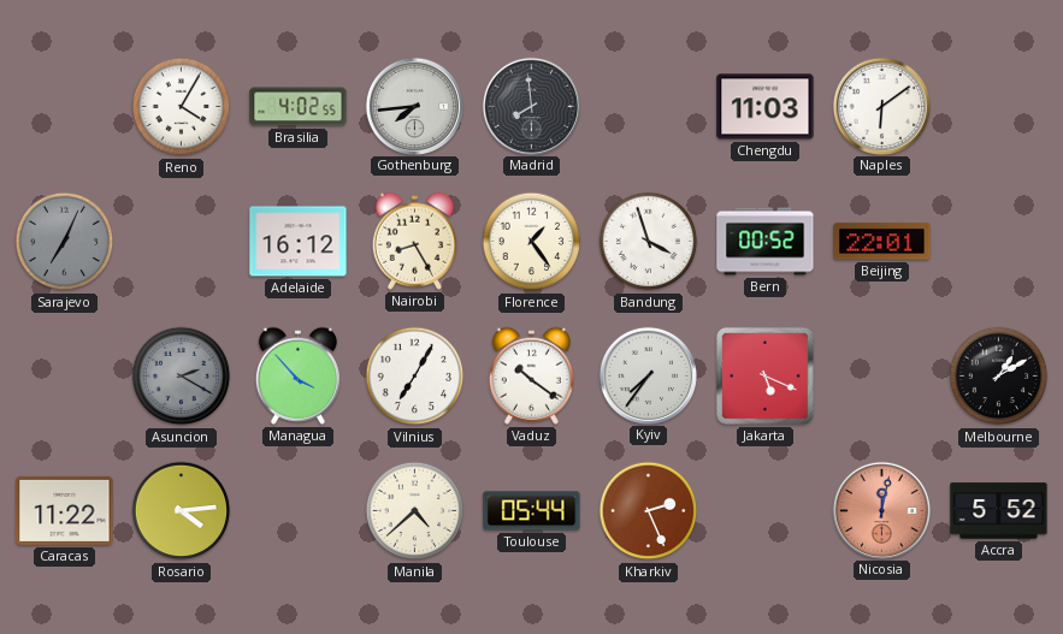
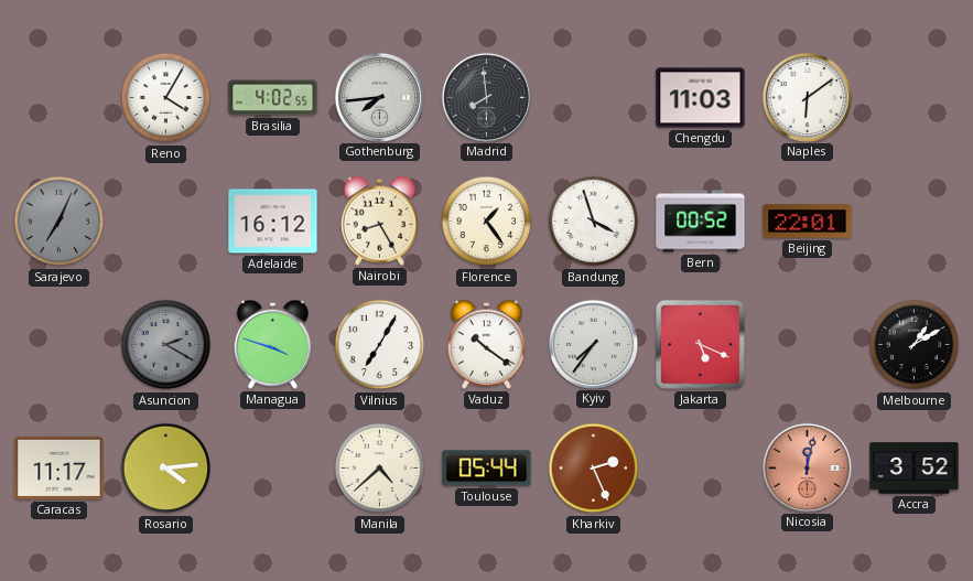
Managua: 3:53 -> 3:48
Caracas: 11:22 -> 11:17
Accra: 5:52 -> 3:52
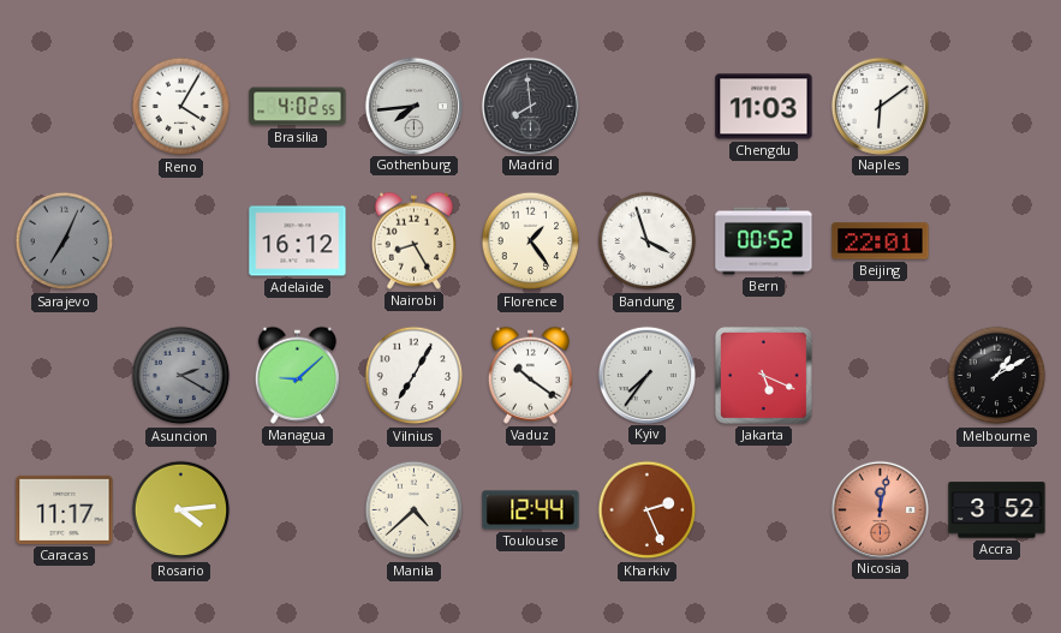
Managua: 3:48 -> 9:08
Toulouse: 05:44 -> 12:44
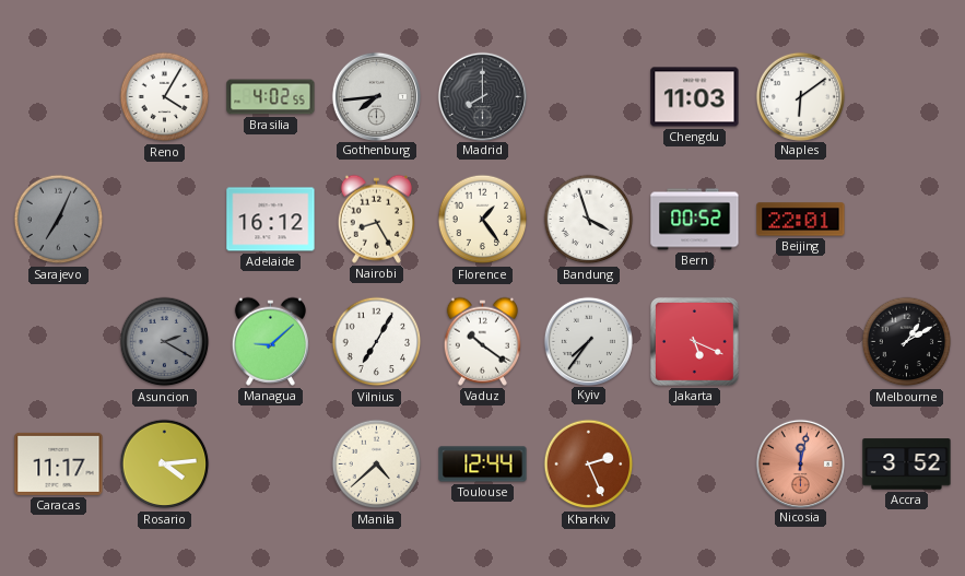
Madrid: 7:59 -> 8:00
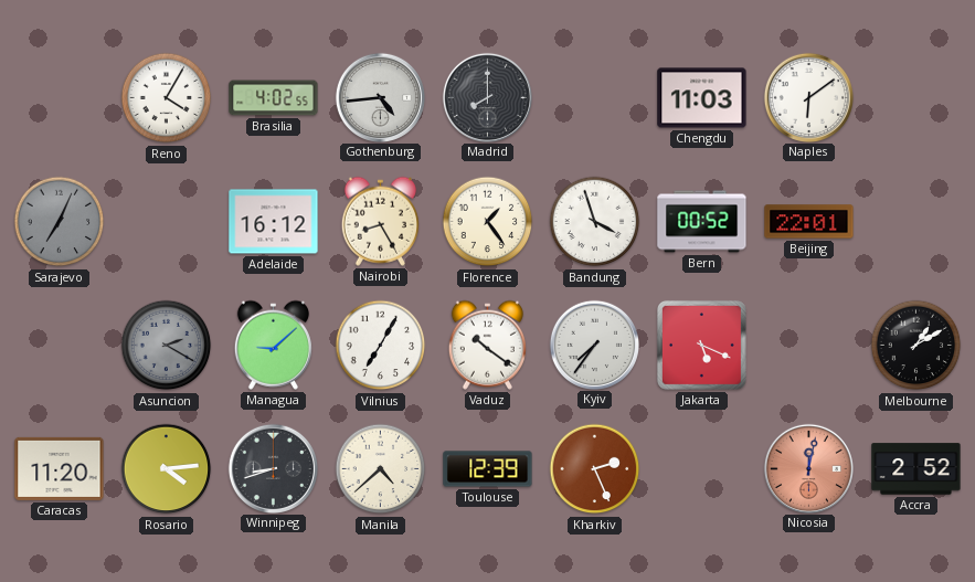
Gothenburg: 7:44 -> 4:44
Caracas: 11:17 -> 11:20
Winnipeg: none -> 8:42
Toulouse: 12:44 -> 12:39
Accra: 3:52 -> 2:52
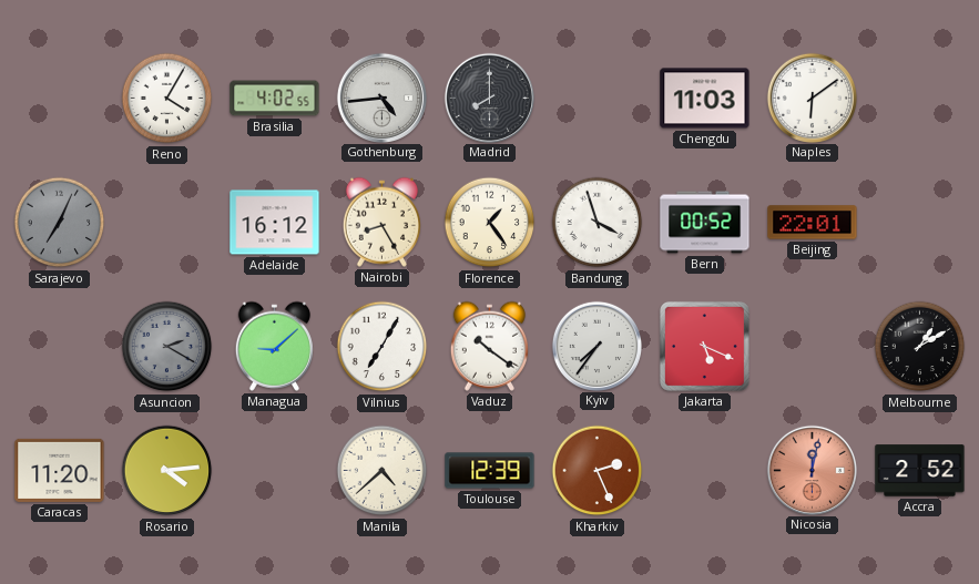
Winnipeg: 8:42 -> none
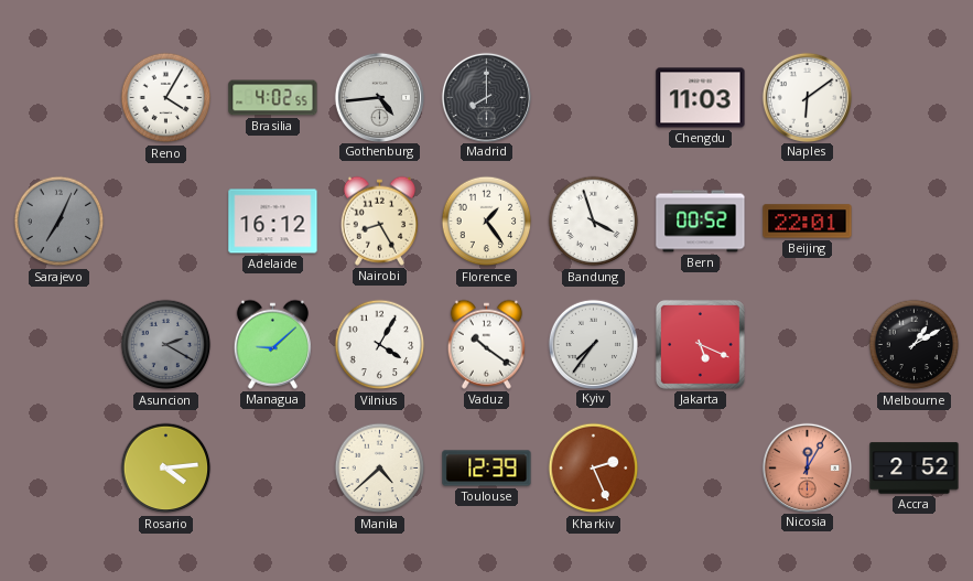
Vilnius: 7:05 -> 4:05
Caracas: 11:20 -> none
Nicosia: 12:02 -> 12:05
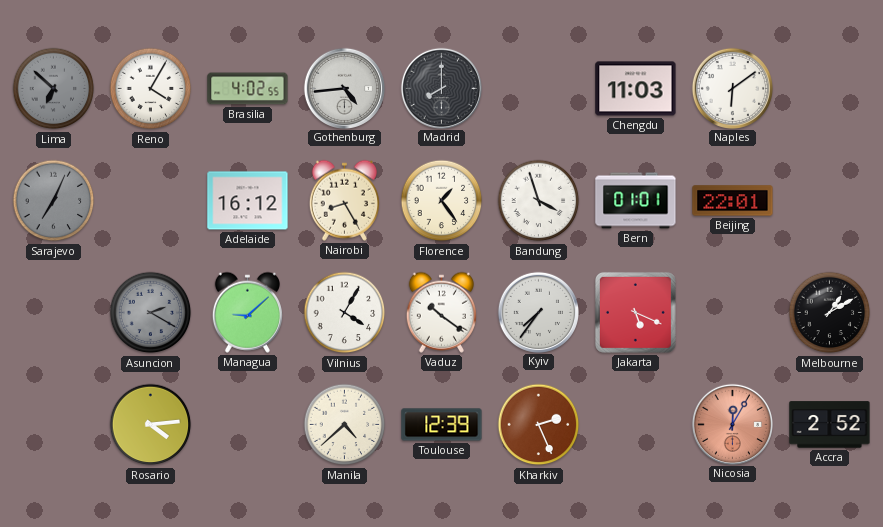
Lima: none -> 6:52
Bern: 00:52 -> 01:01
